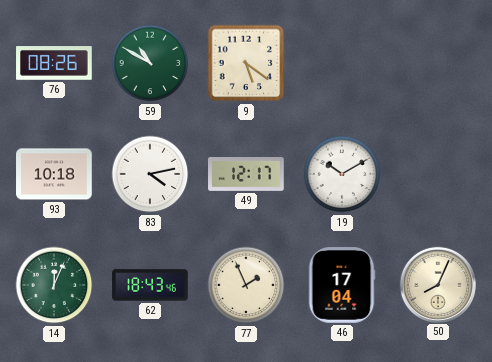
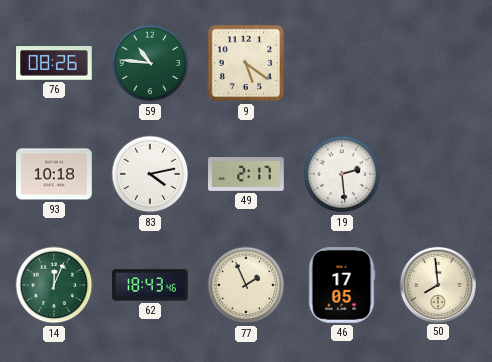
59: 10:50 -> 10:46
49: 12:17 -> 2:17
19: 10:10 -> 2:29
46: 17:04 -> 17:05
50: 8:04 -> 7:59
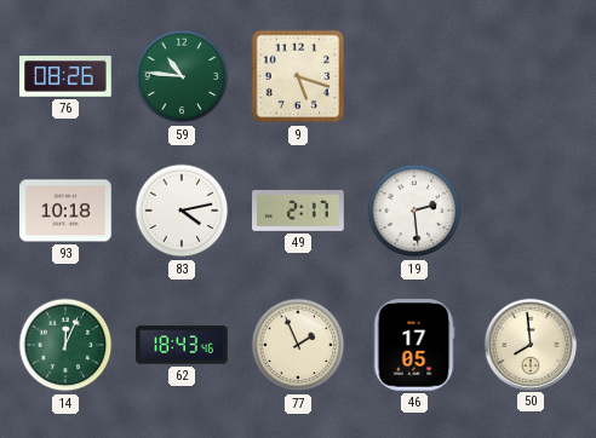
9: 5:21 -> 5:18
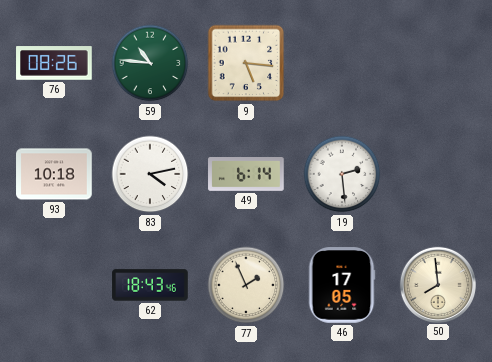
9: 5:18 -> 5:16
49: 2:17 -> 6:14
14: 12:04 -> none
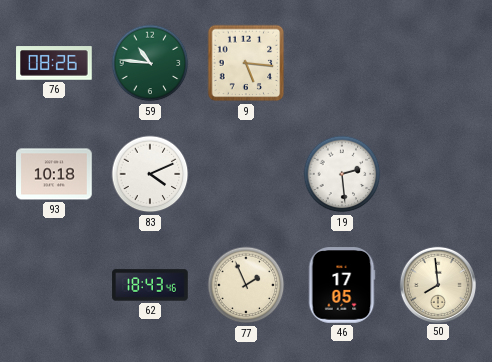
83: 4:13 -> 4:11
49: 6:14 -> none
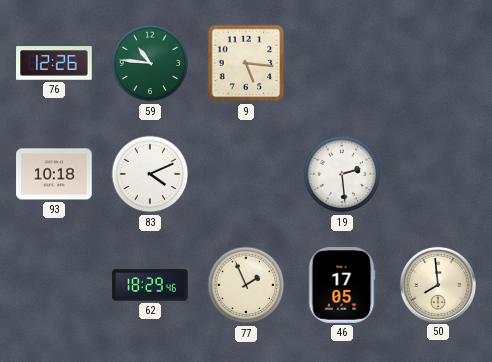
76: 08:26 -> 12:26
62: 18:43 -> 18:29
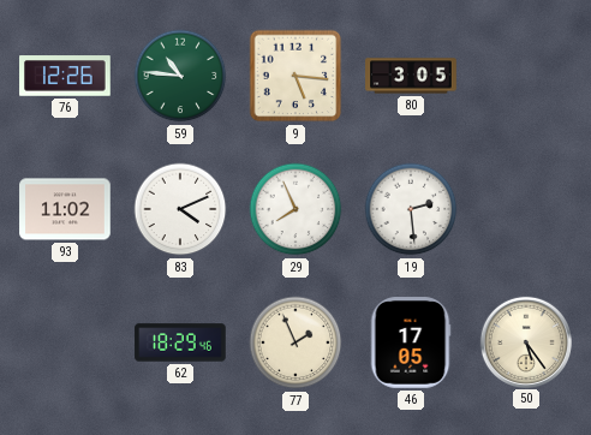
80: none -> 3:05
93: 10:18 -> 11:02
29: none -> 7:56
50: 7:59 -> 5:24
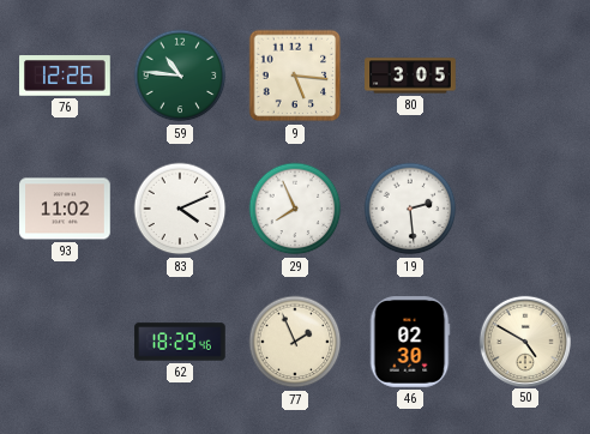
46: 17:05 -> 02:30
50: 5:24 -> 4:50
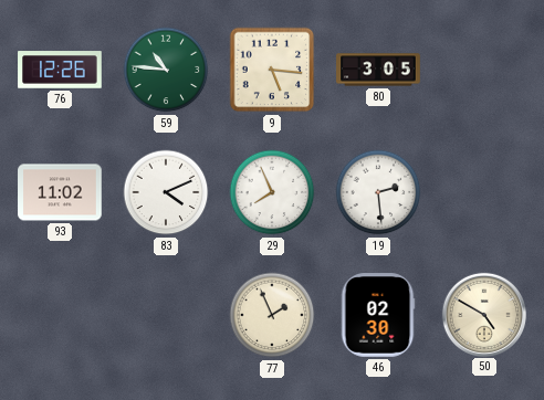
62: 18:29 -> none
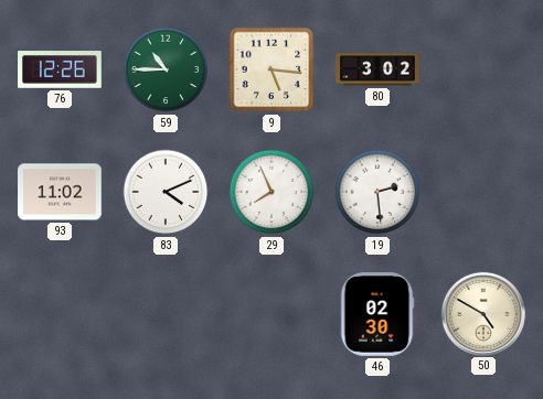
59: 10:46 -> 10:45
80: 3:05 -> 3:02
77: 1:56 -> none
